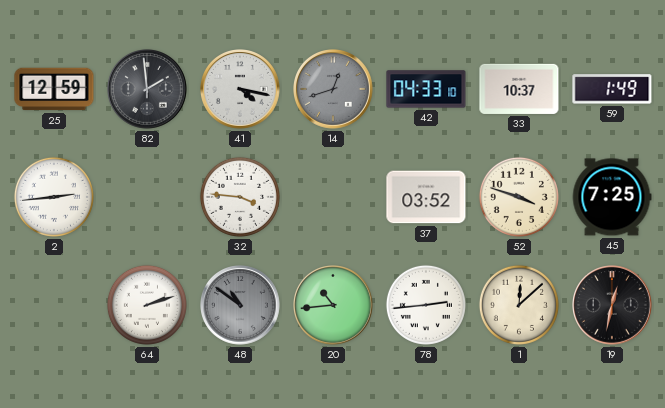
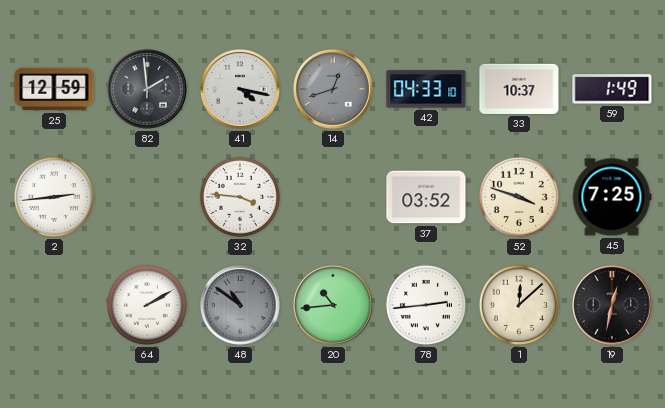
64: 2:12 -> 2:10
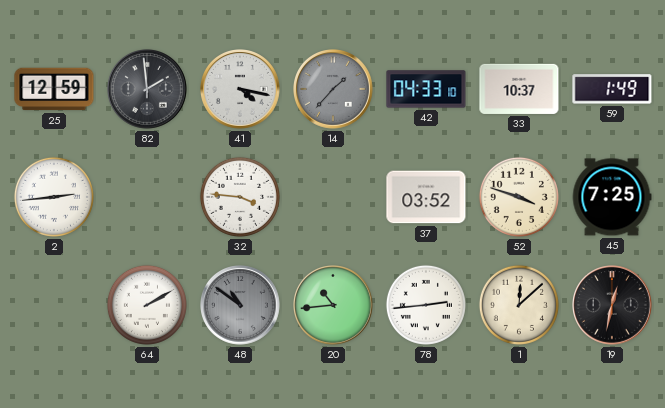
14: 12:42 -> 1:37
